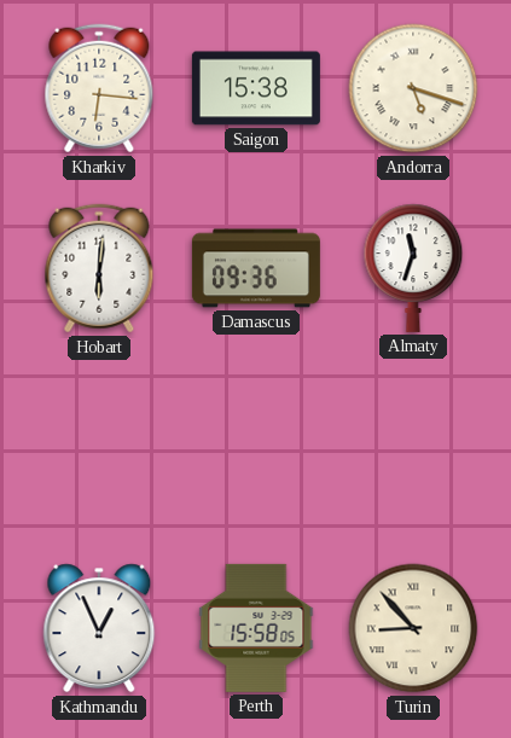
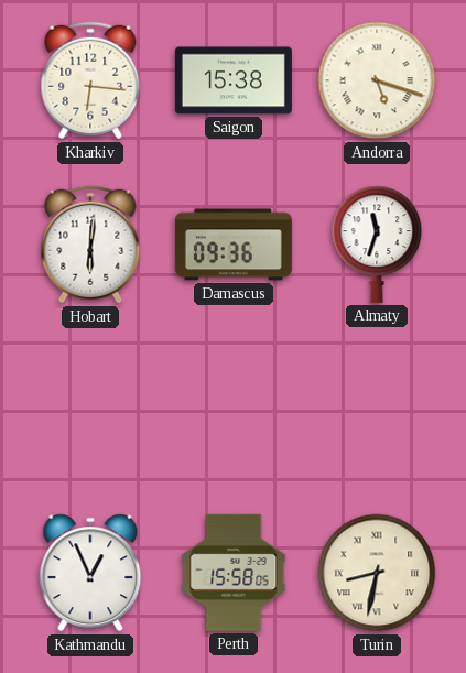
Turin: 8:53 -> 8:32
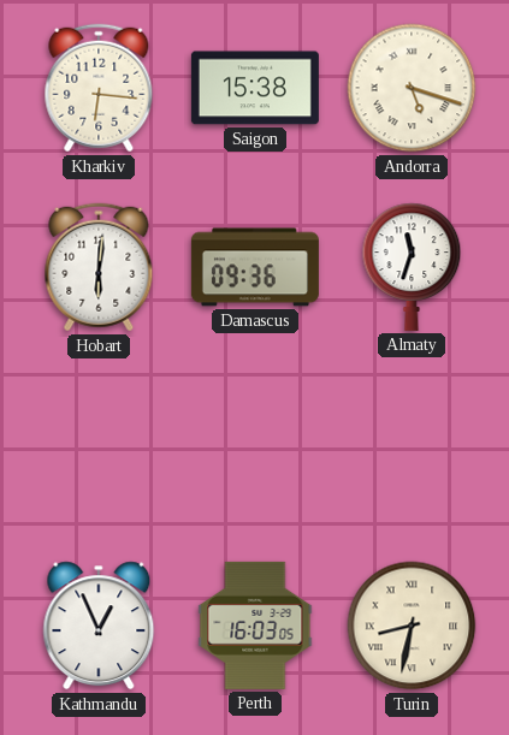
Perth: 15:58 -> 16:03
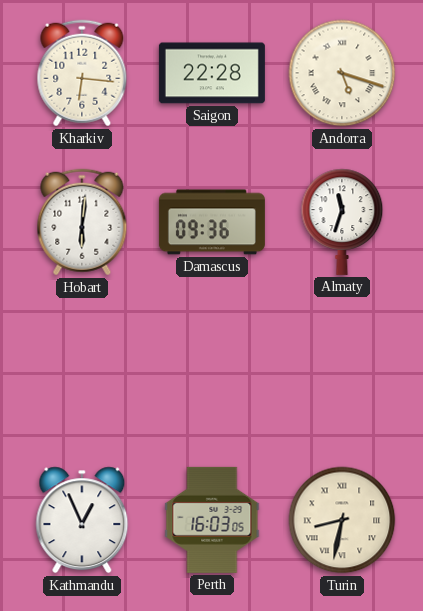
Saigon: 15:38 -> 22:28
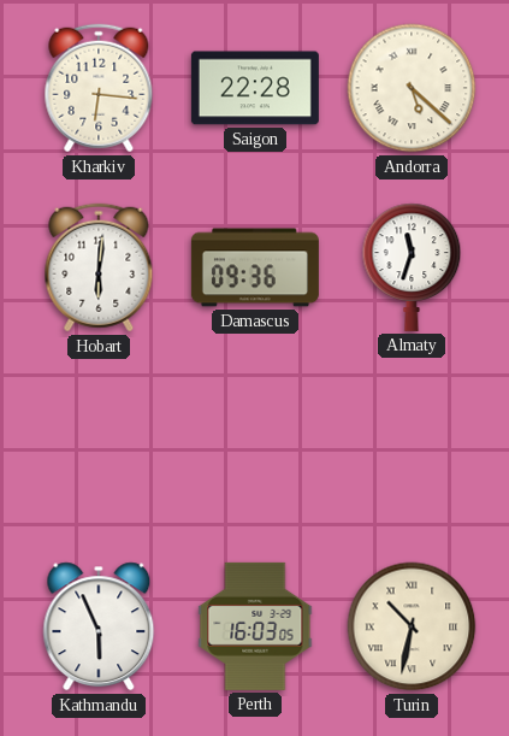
Andorra: 5:18 -> 5:22
Kathmandu: 12:56 -> 5:56
Turin: 8:32 -> 10:32
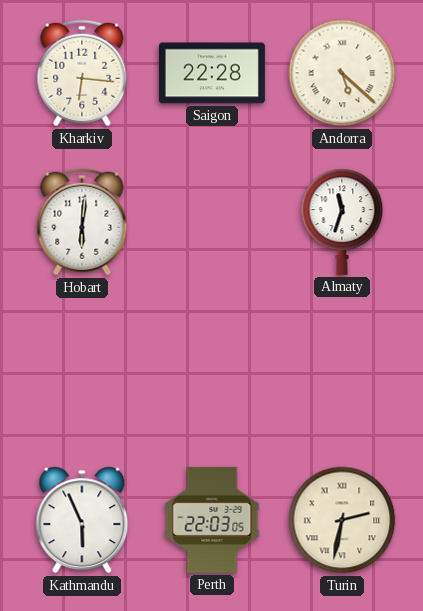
Damascus: 09:36 -> none
Perth: 16:03 -> 22:03
Turin: 10:32 -> 2:32
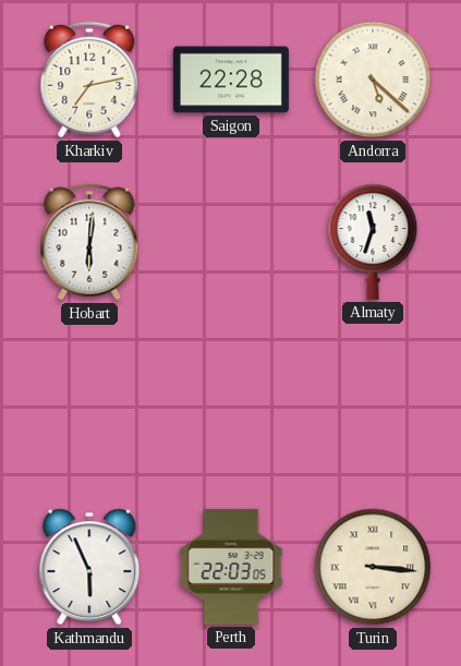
Kharkiv: 6:16 -> 7:13
Turin: 2:32 -> 3:16
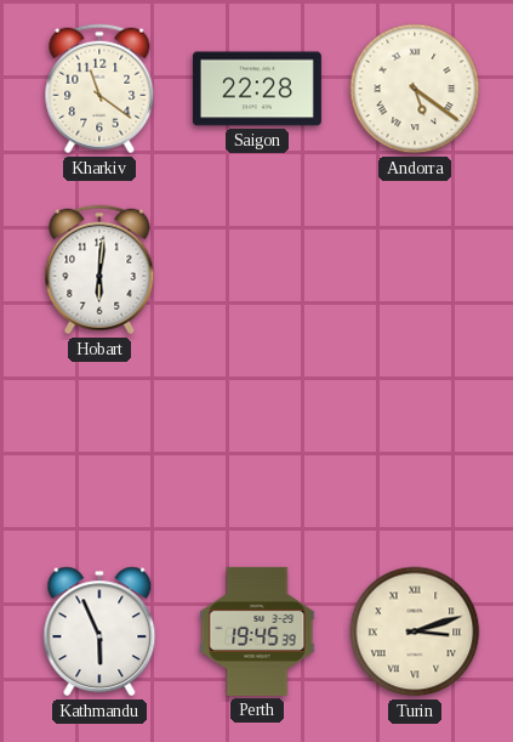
Kharkiv: 7:13 -> 11:21
Andorra: 5:22 -> 5:21
Almaty: 11:33 -> none
Perth: 22:03 -> 19:45
Turin: 3:16 -> 3:12
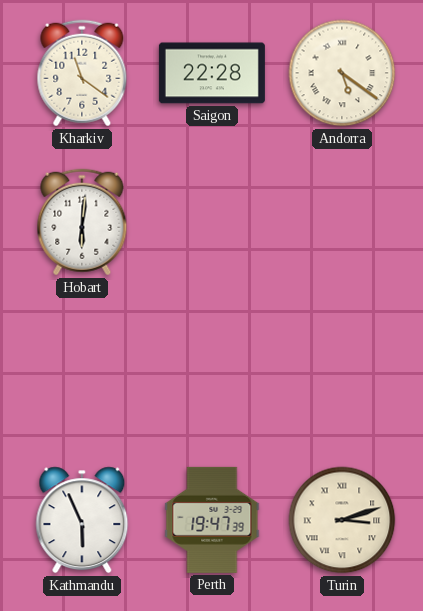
Perth: 19:45 -> 19:47
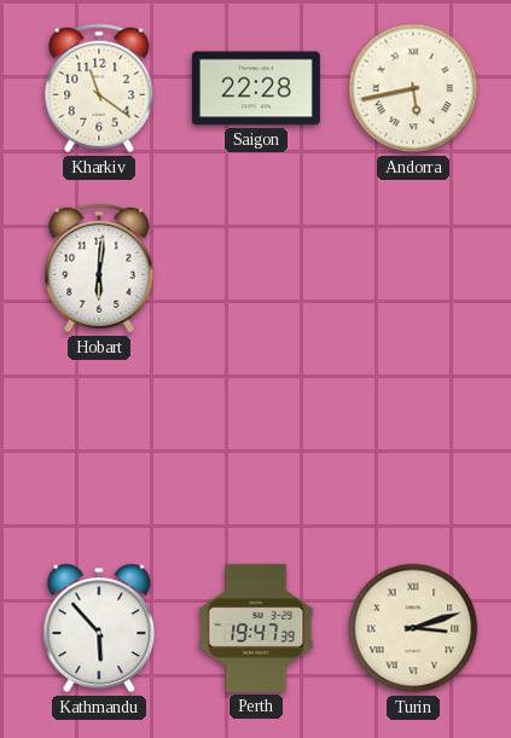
Andorra: 5:21 -> 5:43
Kathmandu: 5:56 -> 5:53
